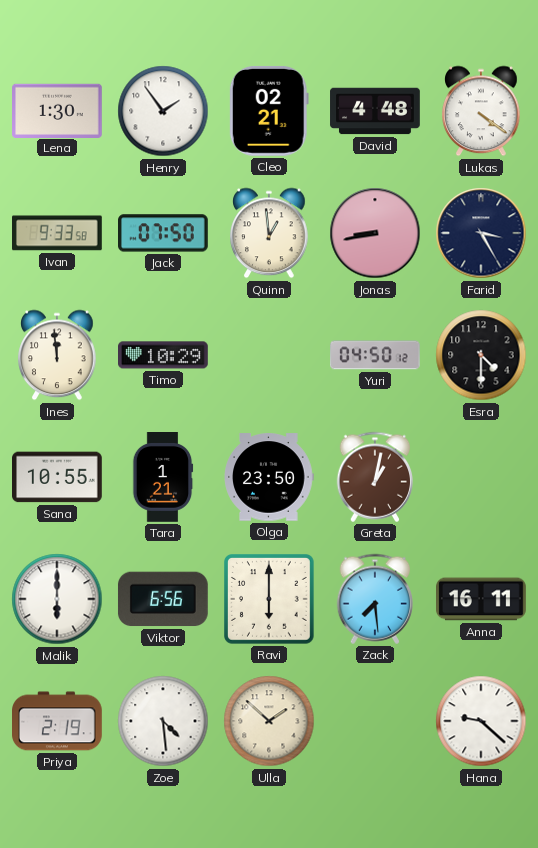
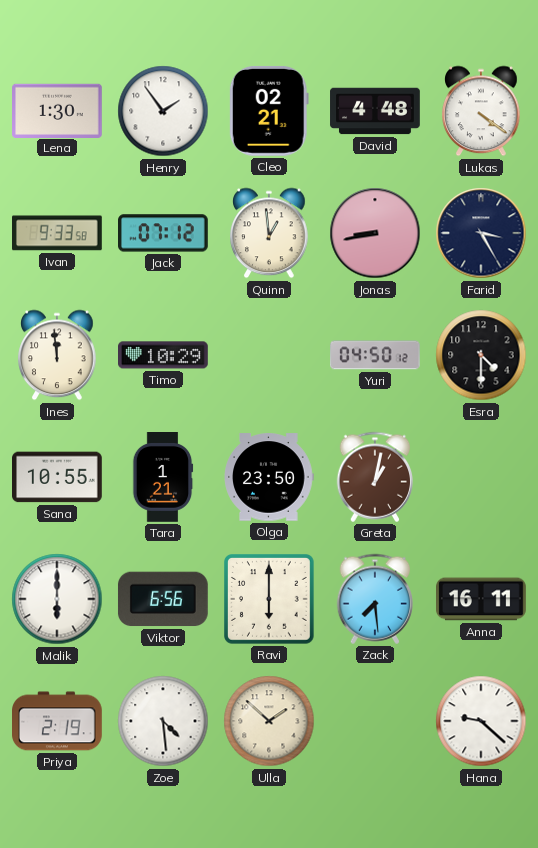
Jack: 07:50 -> 07:12
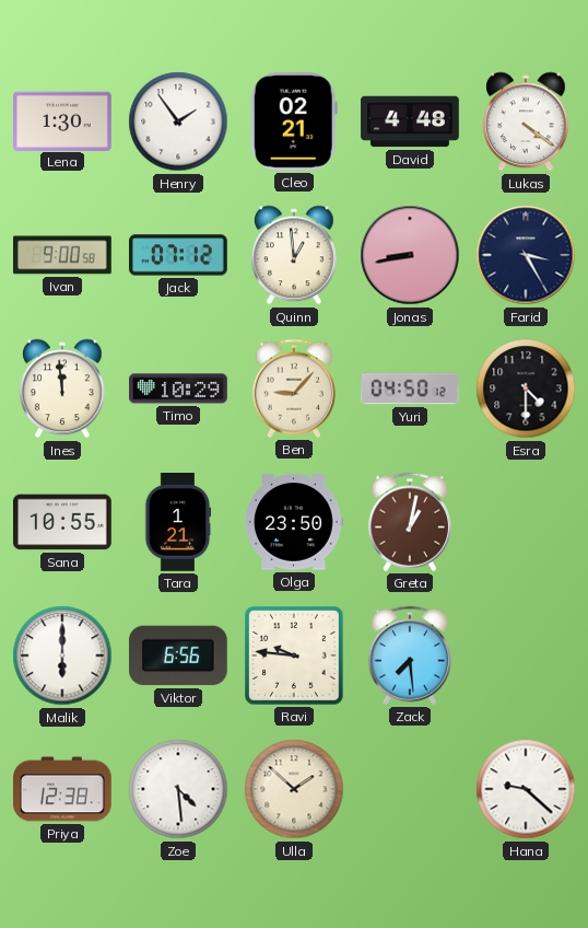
Ivan: 9:33 -> 9:00
Ben: none -> 9:07
Ravi: 6:00 -> 9:46
Anna: 16:11 -> none
Priya: 2:19 -> 12:38
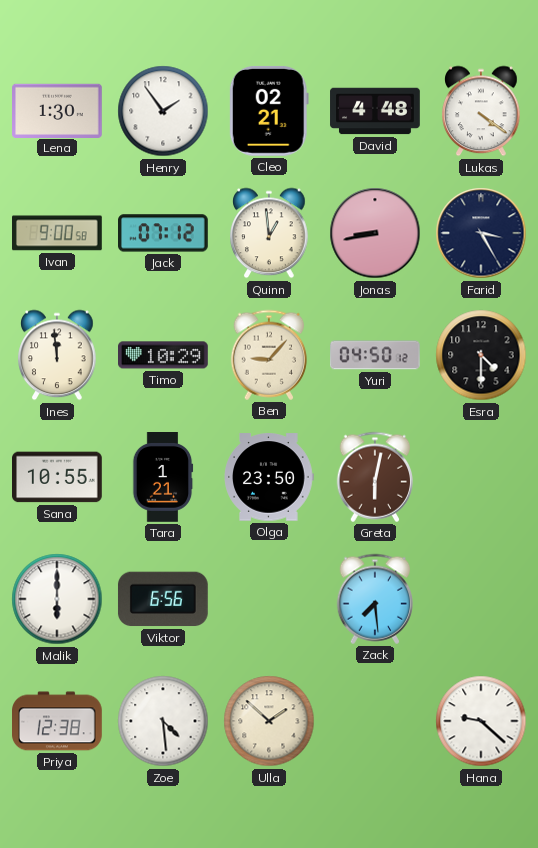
Greta: 1:02 -> 6:02
Ravi: 9:46 -> none
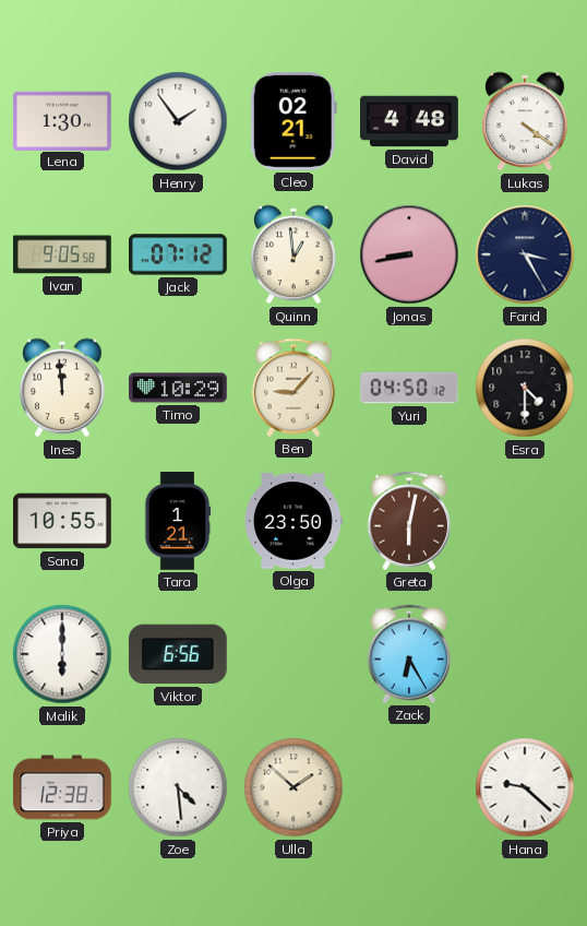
Ivan: 9:00 -> 9:05
Zack: 7:29 -> 6:25
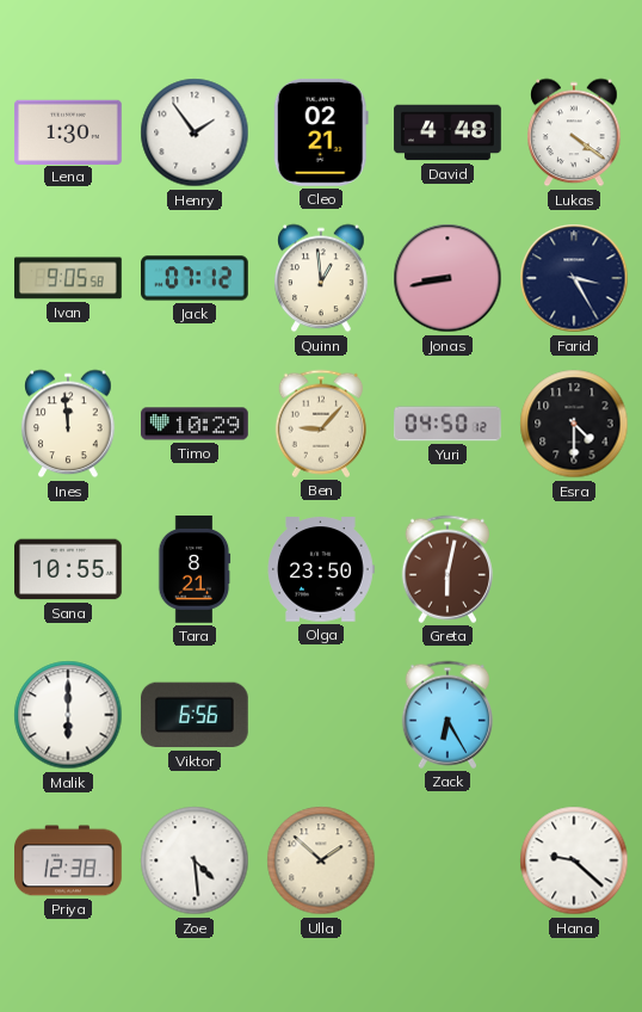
Tara: 1:21 -> 8:21
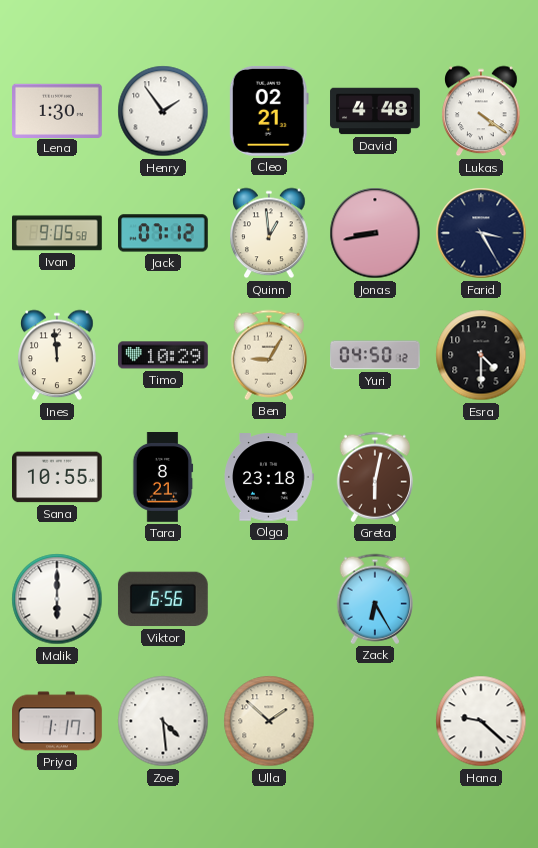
Ben: 9:07 -> 9:05
Olga: 23:50 -> 23:18
Priya: 12:38 -> 1:17
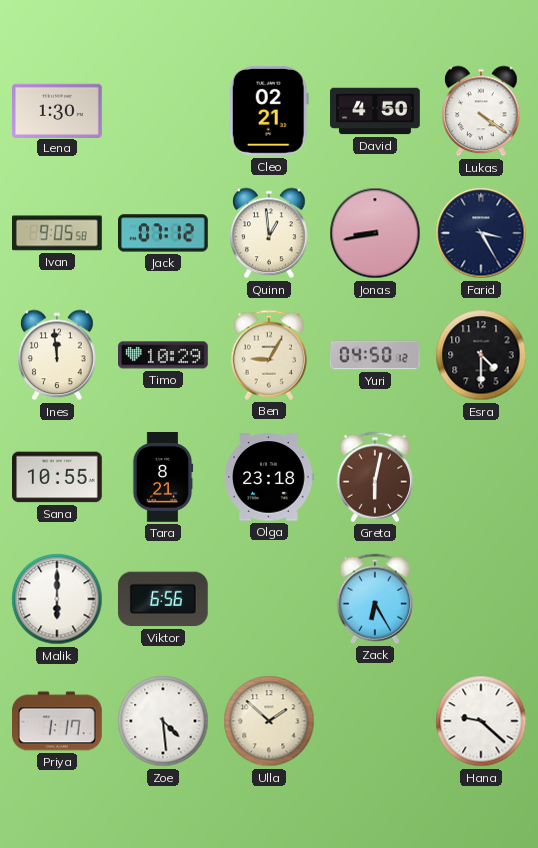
Henry: 1:54 -> none
David: 4:48 -> 4:50
